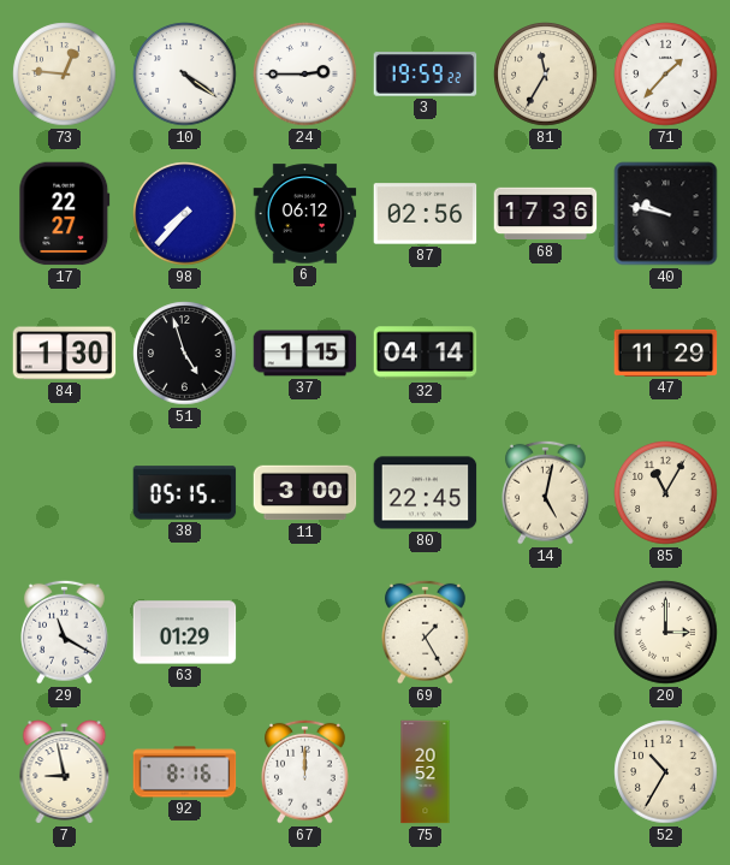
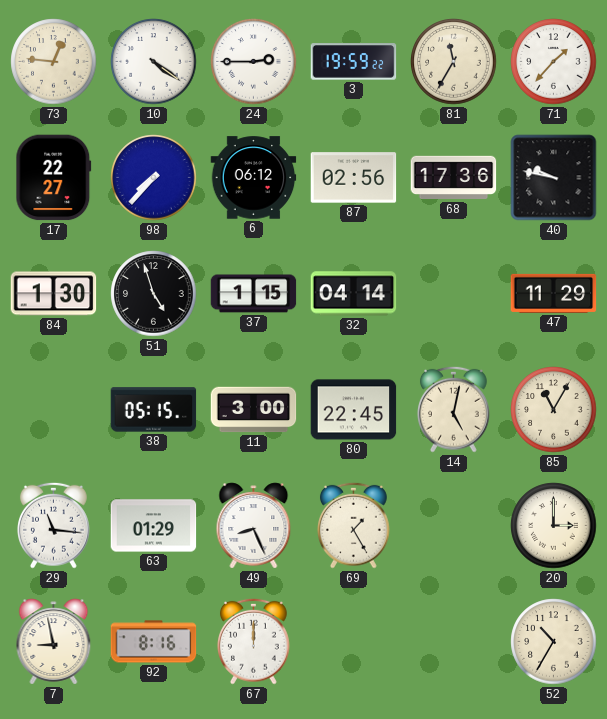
29: 11:20 -> 11:16
49: none -> 8:26
75: 20:52 -> none
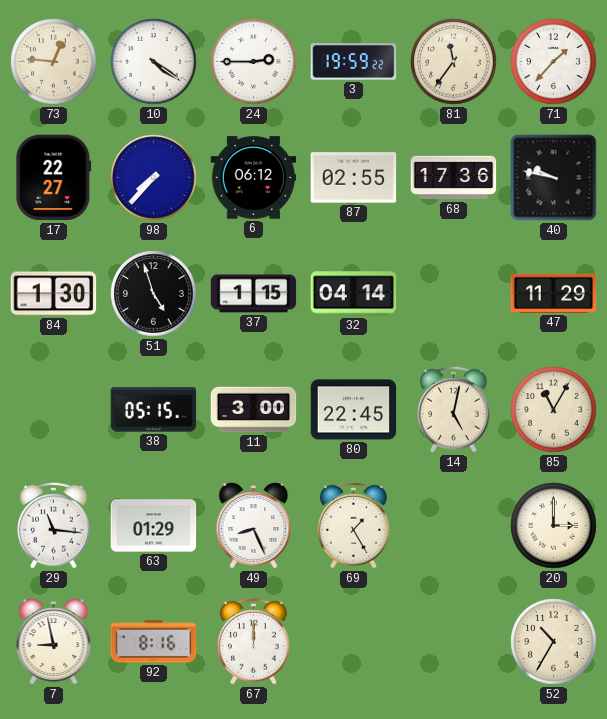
81: 11:35 -> 11:36
87: 02:56 -> 02:55
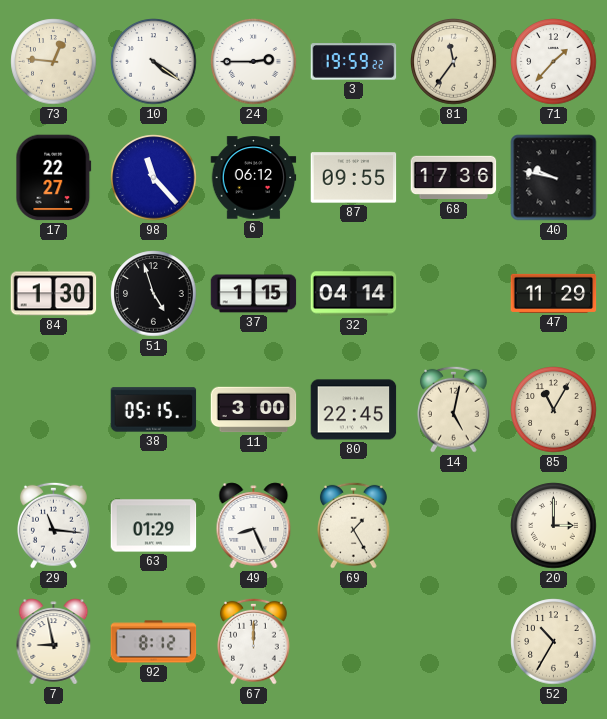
98: 7:37 -> 11:23
87: 02:55 -> 09:55
92: 8:16 -> 8:12
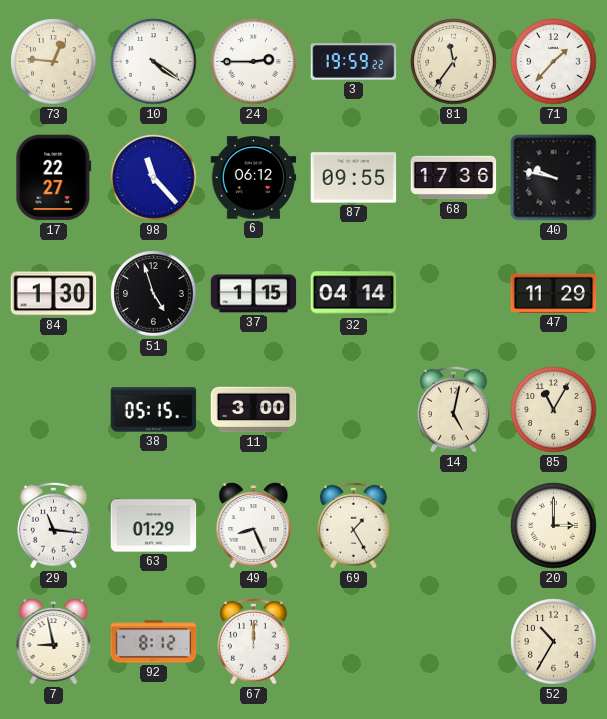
80: 22:45 -> none
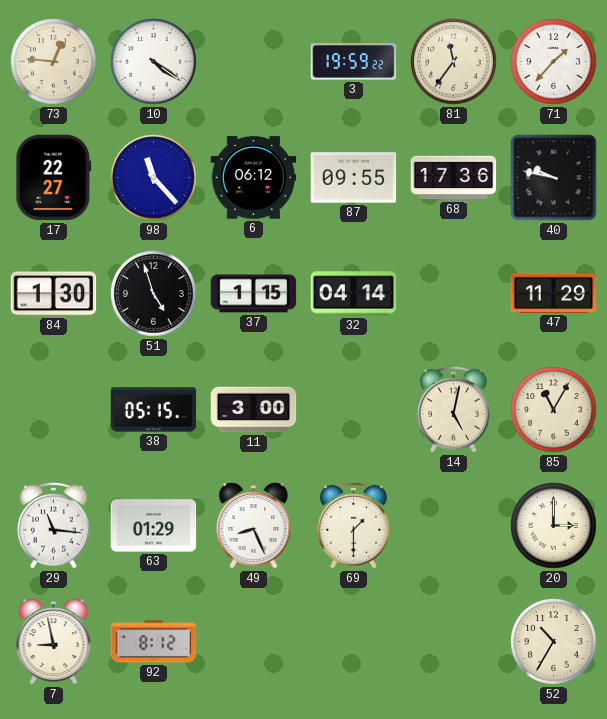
24: 2:45 -> none
69: 1:25 -> 1:30
67: 12:00 -> none
